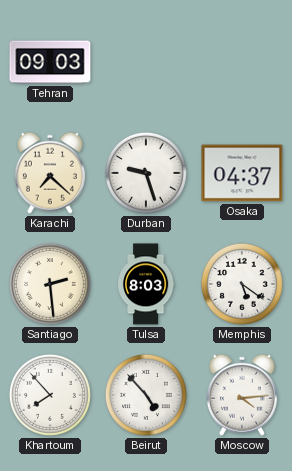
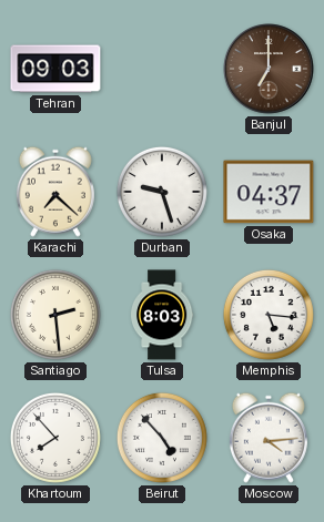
Banjul: none -> 7:00
Memphis: 5:21 -> 5:16
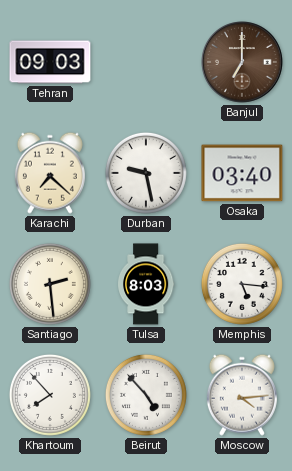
Durban: 9:27 -> 9:28
Osaka: 04:37 -> 03:40
